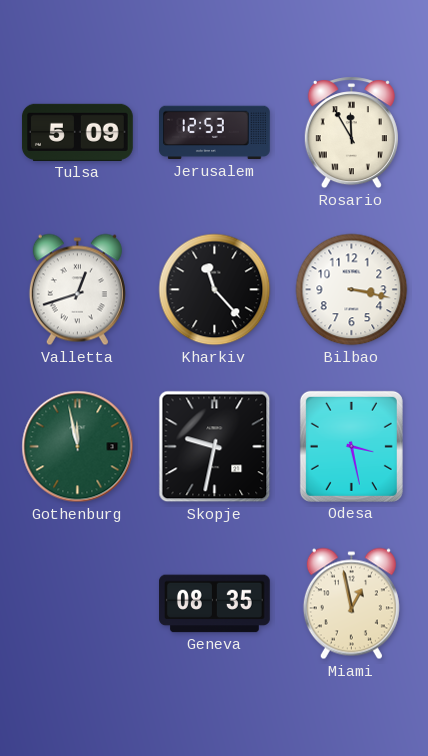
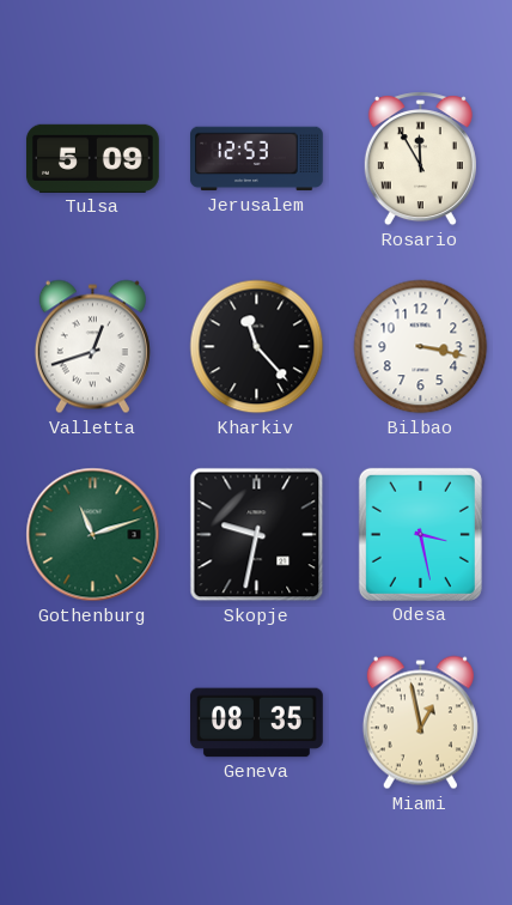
Gothenburg: 11:58 -> 11:12
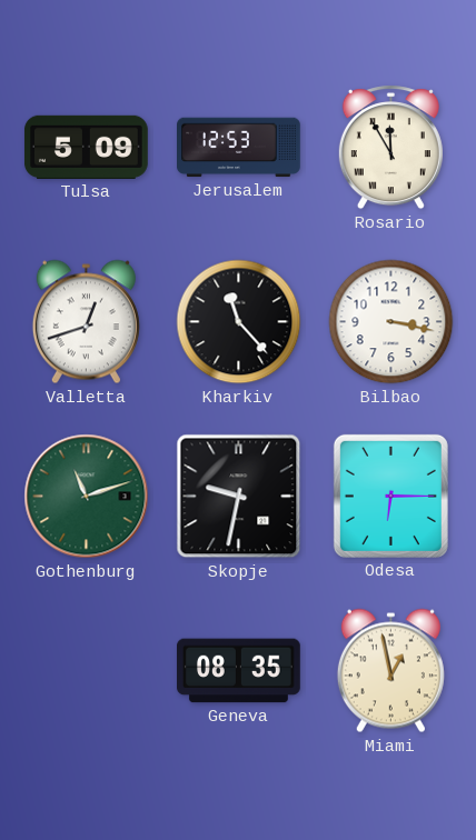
Odesa: 3:28 -> 6:15
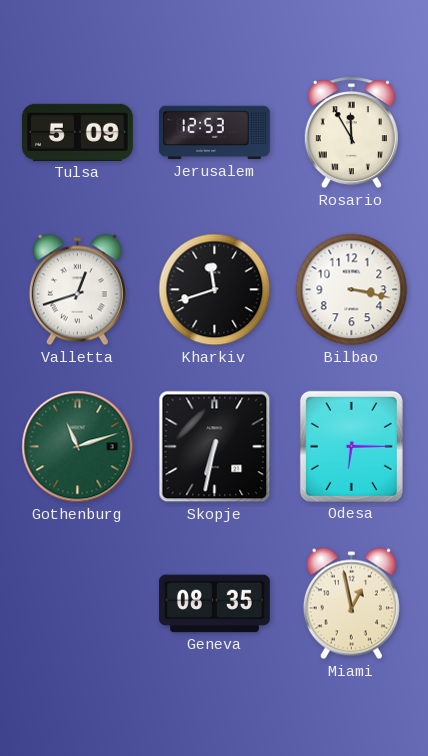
Kharkiv: 11:23 -> 11:42
Skopje: 9:32 -> 6:32
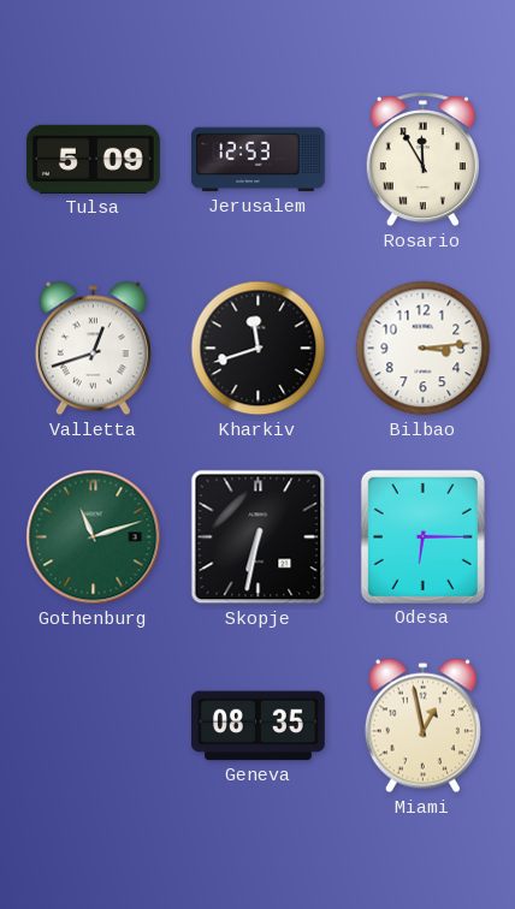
Bilbao: 3:17 -> 3:14
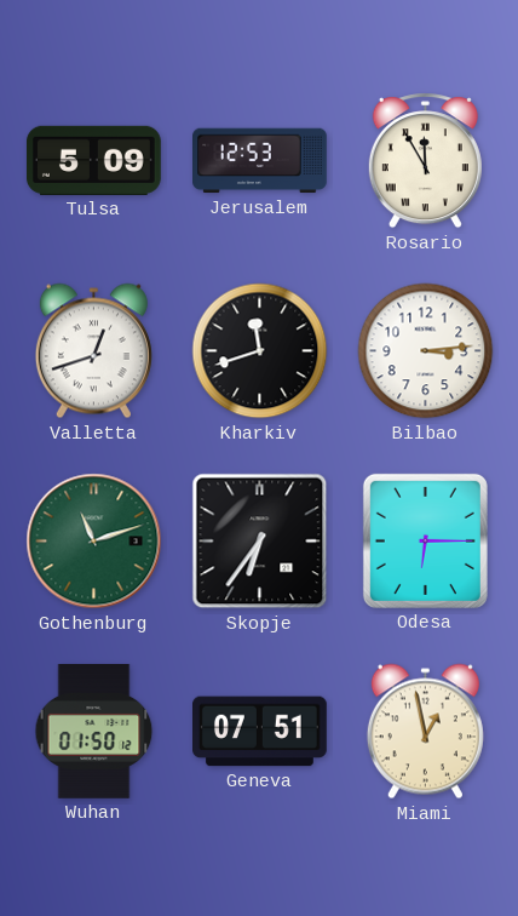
Skopje: 6:32 -> 6:36
Wuhan: none -> 01:50
Geneva: 08:35 -> 07:51
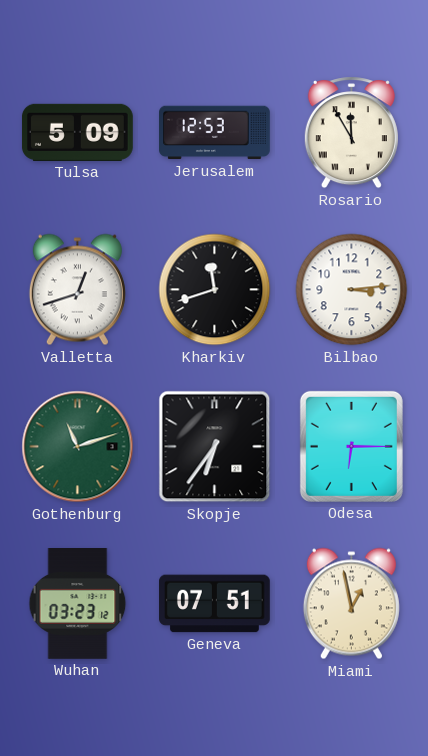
Wuhan: 01:50 -> 03:23
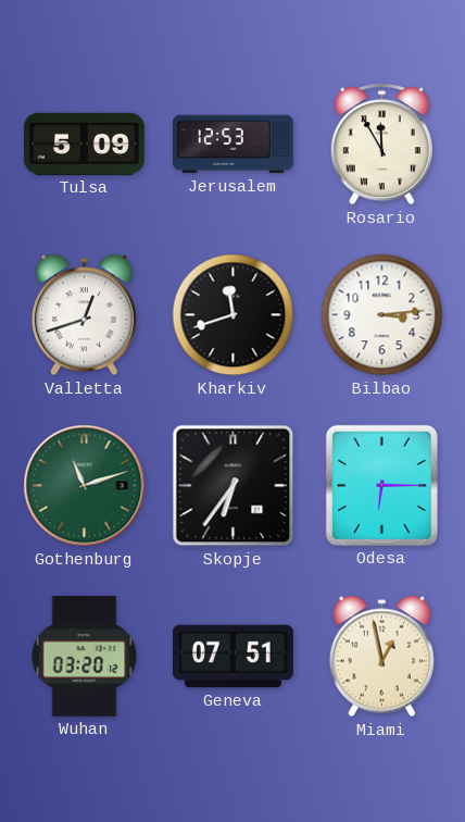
Wuhan: 03:23 -> 03:20
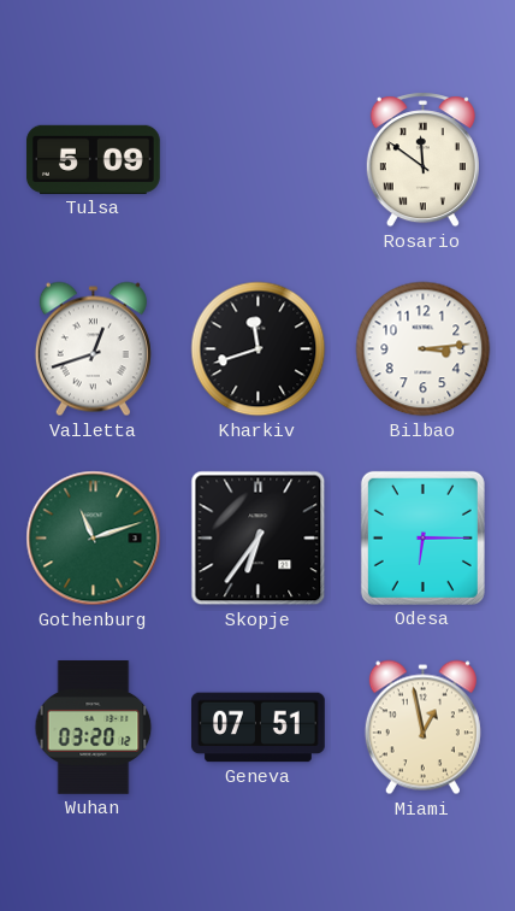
Jerusalem: 12:53 -> none
Rosario: 11:55 -> 11:51
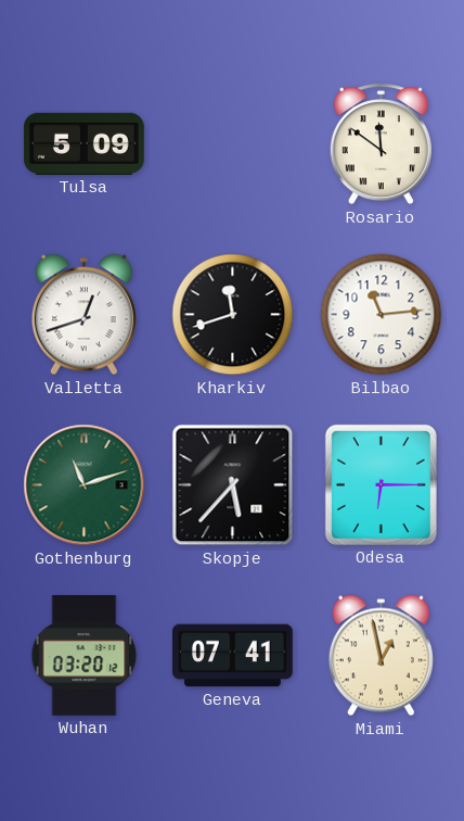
Bilbao: 3:14 -> 11:14
Skopje: 6:36 -> 5:37
Geneva: 07:51 -> 07:41
